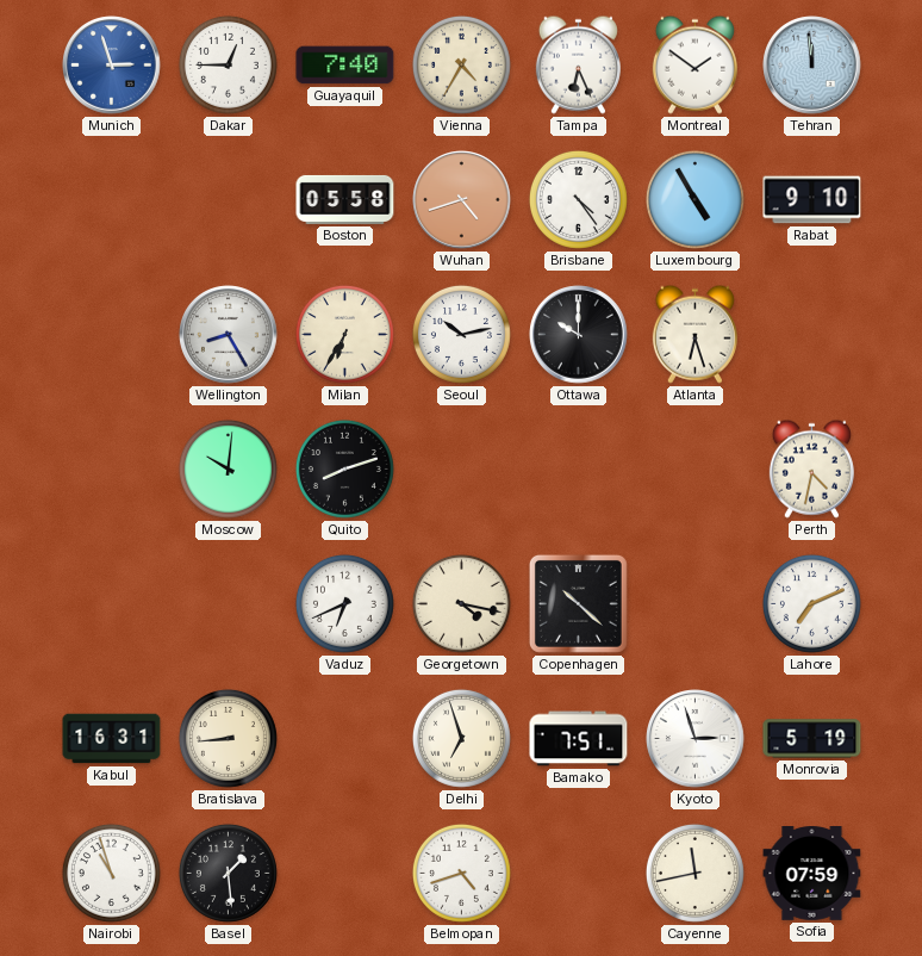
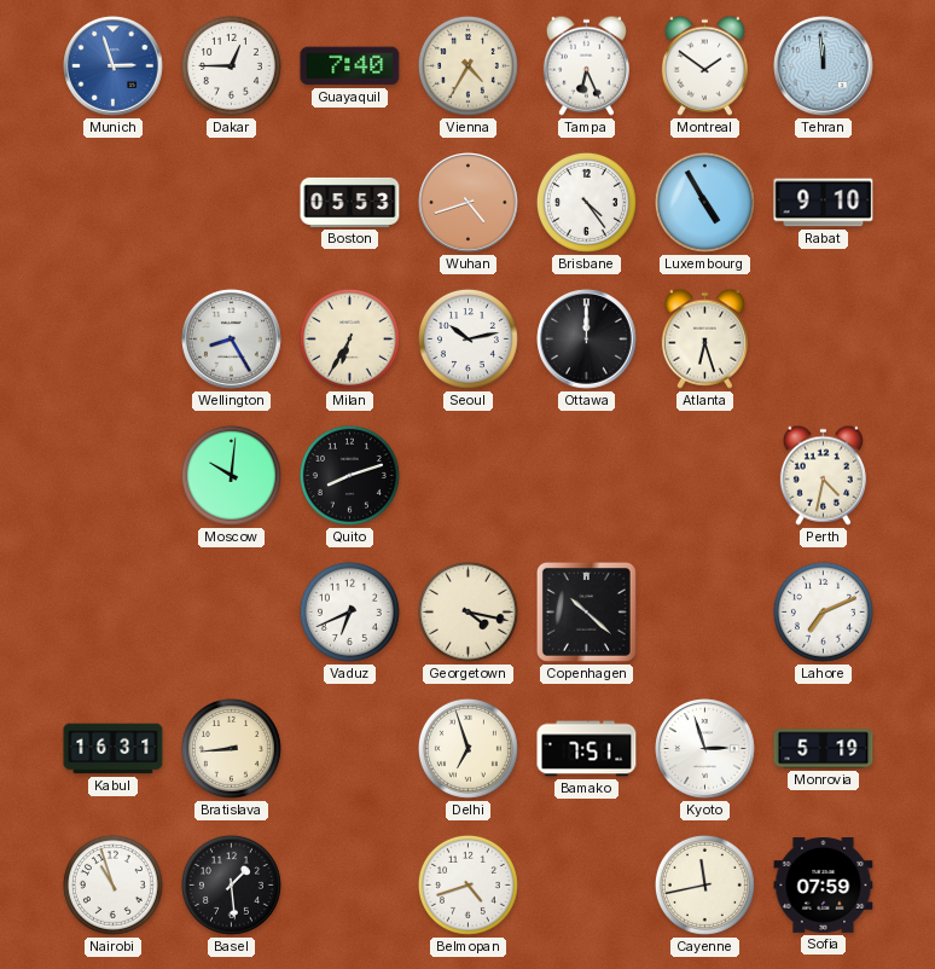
Boston: 05:58 -> 05:53
Ottawa: 10:00 -> 12:00
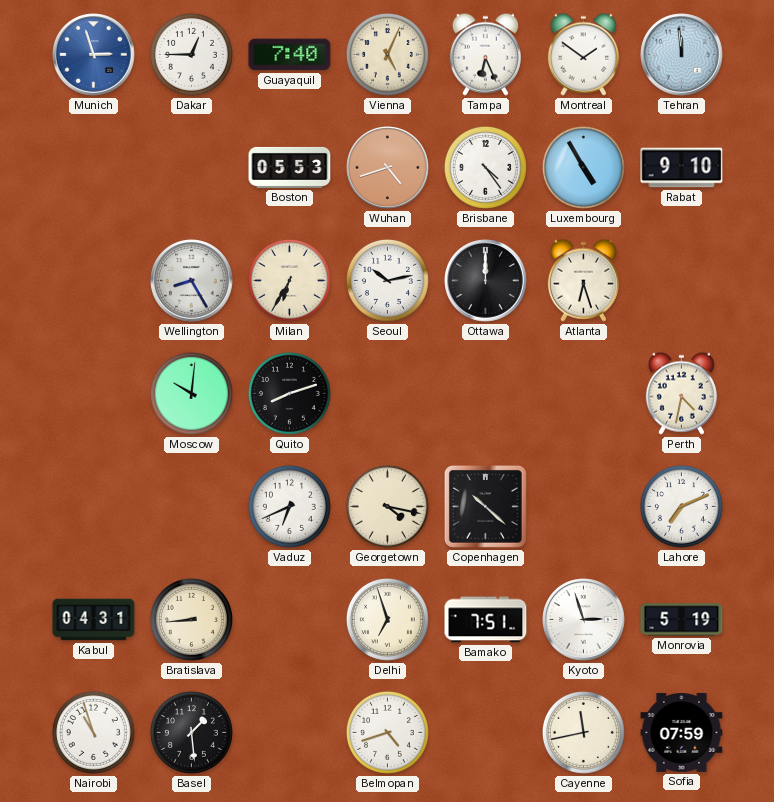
Vienna: 4:35 -> 5:04
Kabul: 16:31 -> 04:31
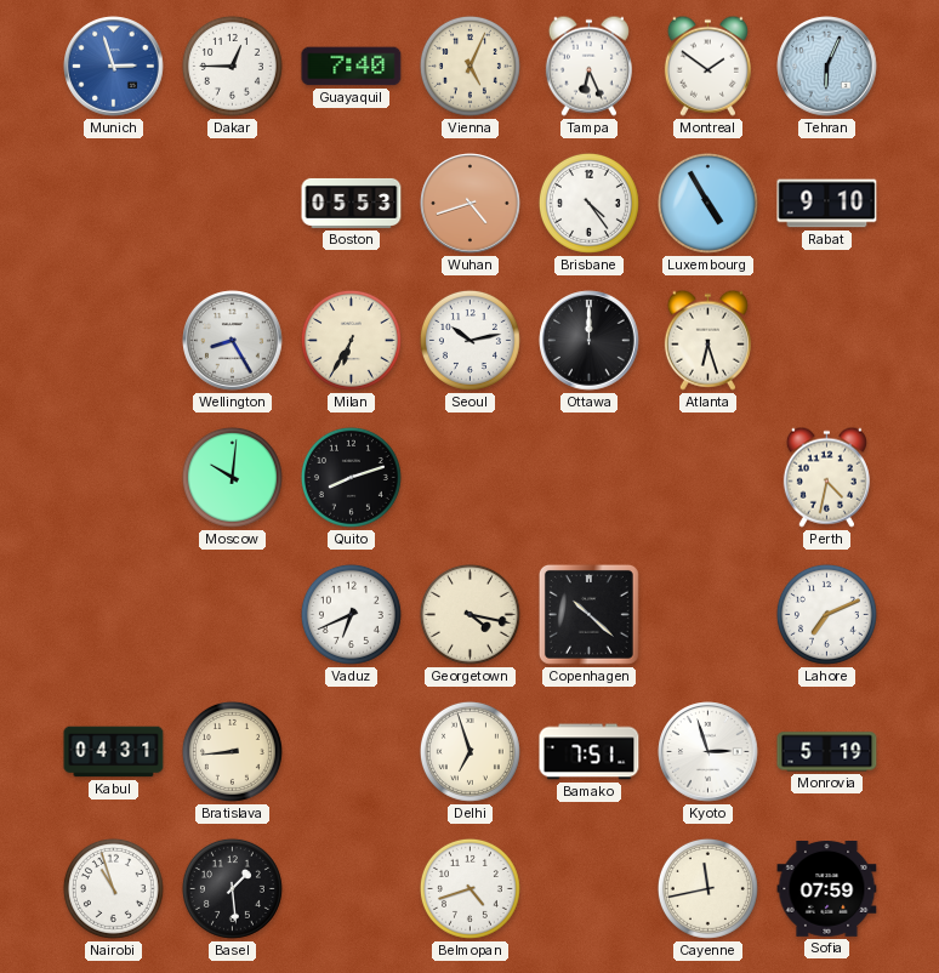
Tehran: 11:59 -> 6:04
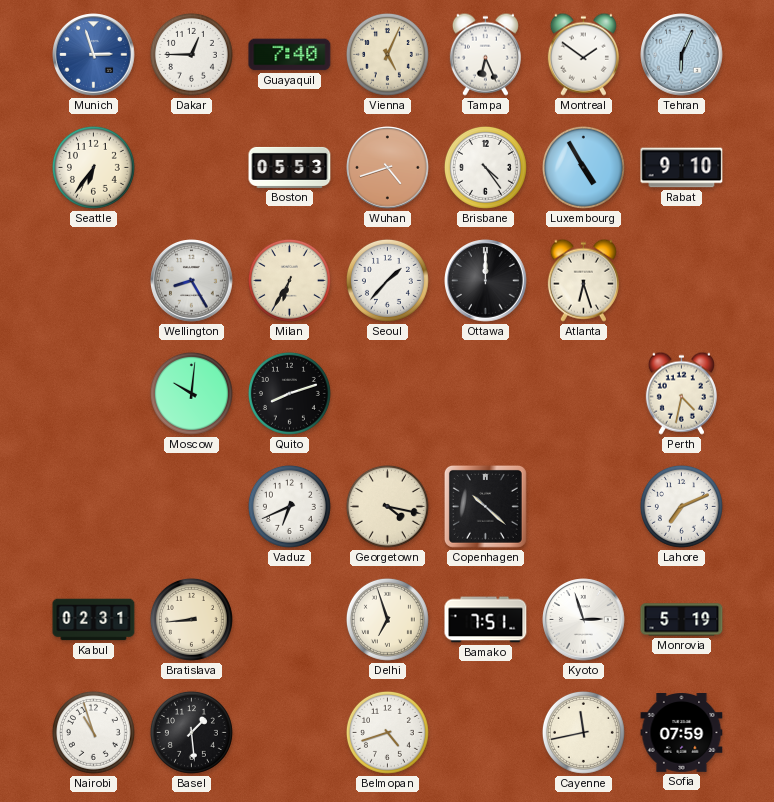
Seattle: none -> 6:36
Seoul: 10:13 -> 1:37
Kabul: 04:31 -> 02:31
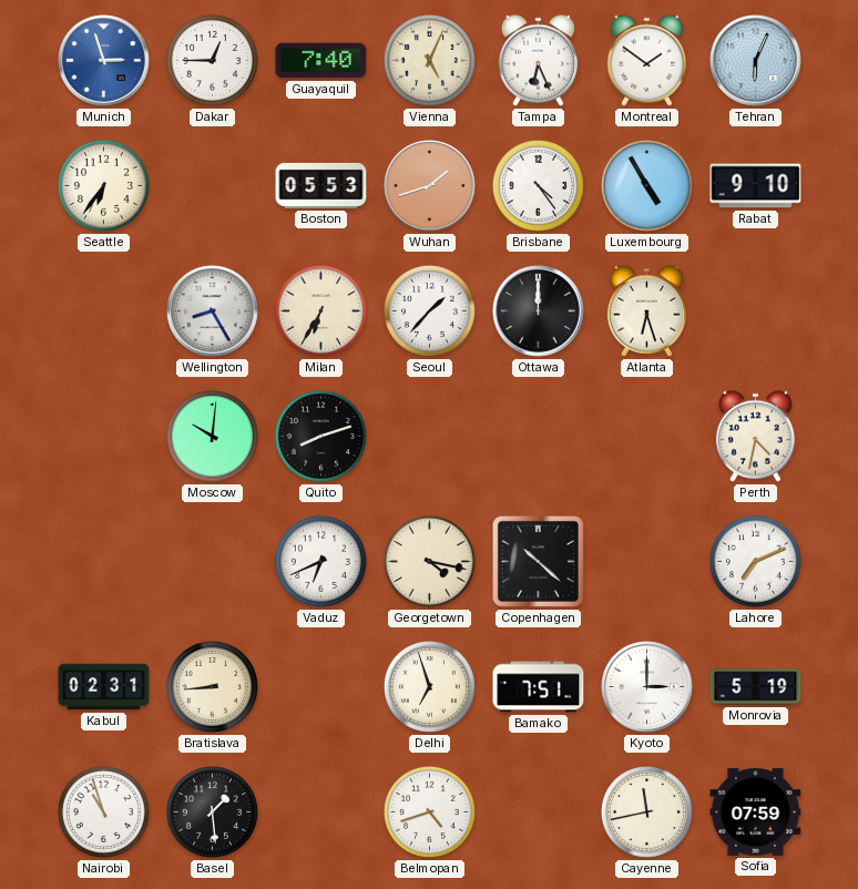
Wuhan: 4:42 -> 1:42
Kyoto: 2:57 -> 3:00
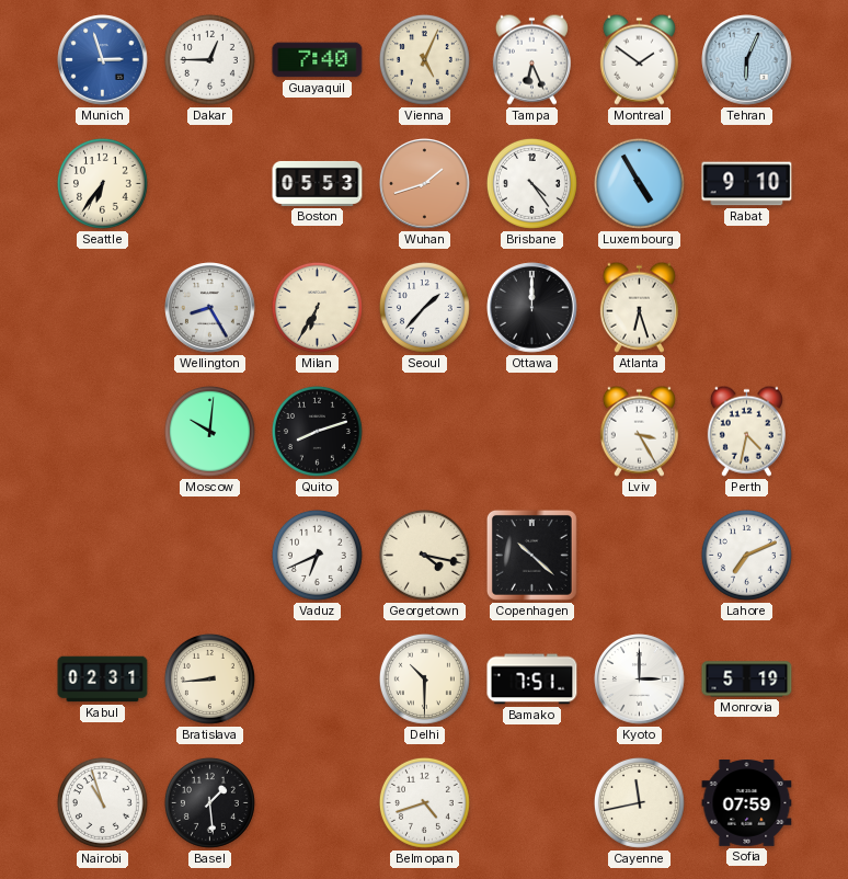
Lviv: none -> 3:25
Delhi: 6:57 -> 10:30
